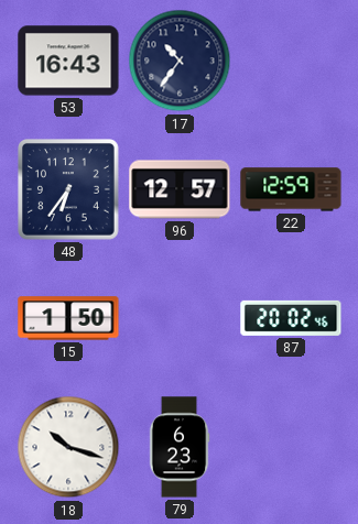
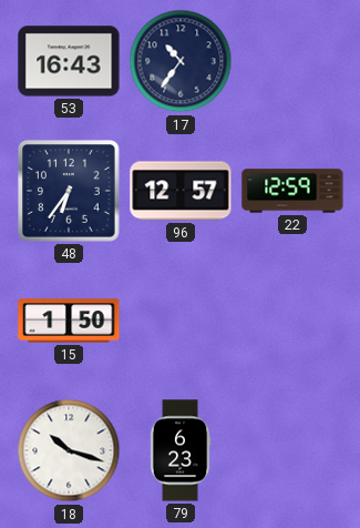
87: 20:02 -> none
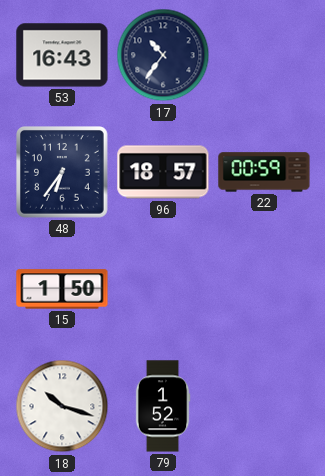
96: 12:57 -> 18:57
22: 12:59 -> 00:59
79: 6:23 -> 1:52
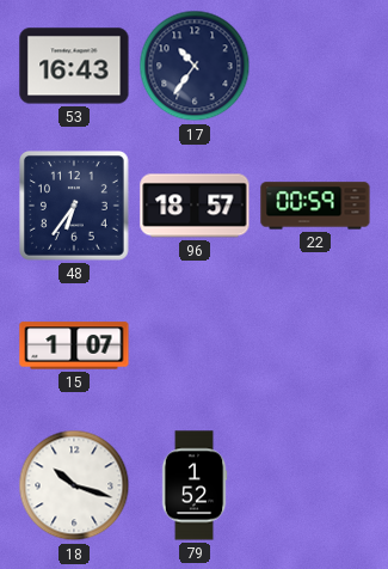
15: 1:50 -> 1:07
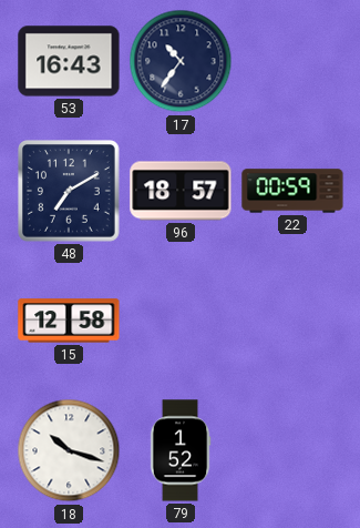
48: 6:36 -> 7:10
15: 1:07 -> 12:58
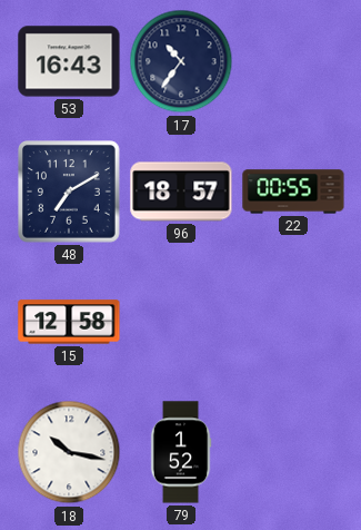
22: 00:59 -> 00:55
18: 10:18 -> 10:17
